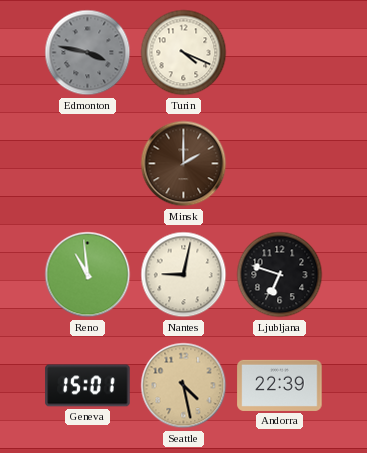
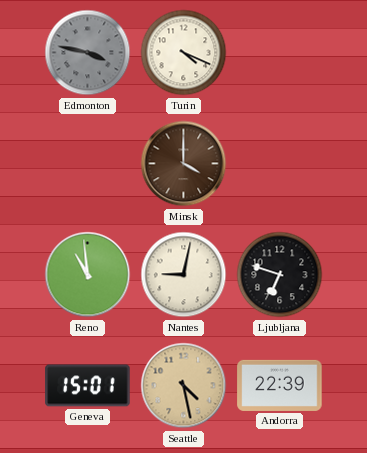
Minsk: 2:00 -> 4:00
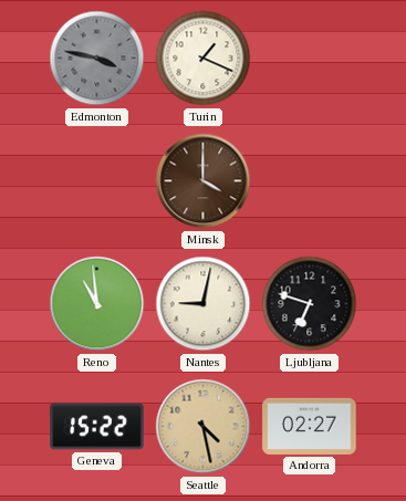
Turin: 4:19 -> 1:19
Geneva: 15:01 -> 15:22
Andorra: 22:39 -> 02:27
